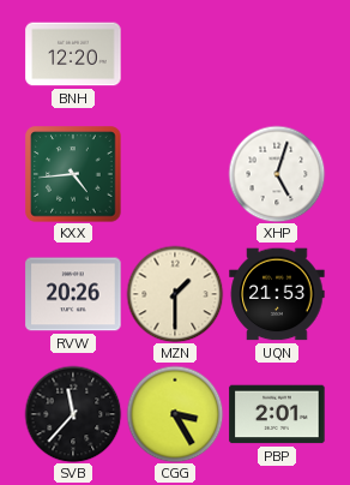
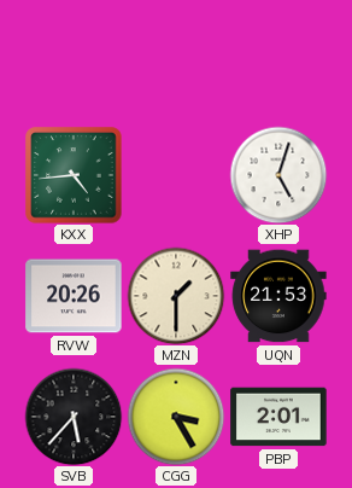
BNH: 12:20 -> none
SVB: 11:37 -> 5:37
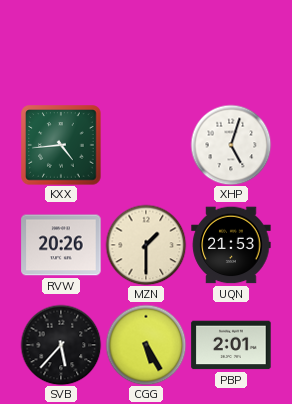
CGG: 3:25 -> 5:25
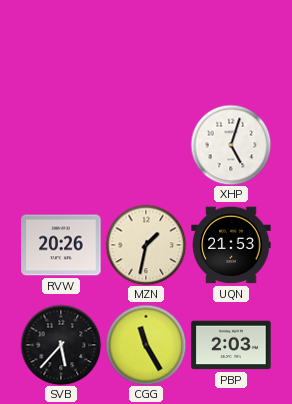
KXX: 4:44 -> none
MZN: 1:30 -> 1:32
CGG: 5:25 -> 11:25
PBP: 2:01 -> 2:03
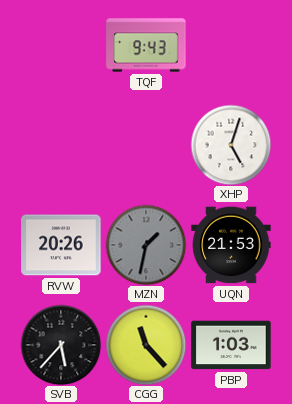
TQF: none -> 9:43
MZN dial: cream -> grey
CGG: 11:25 -> 11:23
PBP: 2:03 -> 1:03
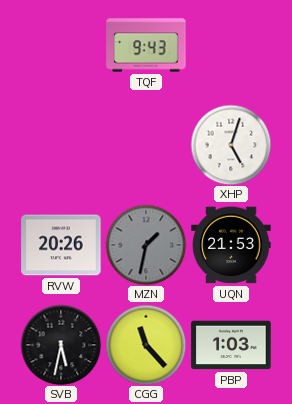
SVB: 5:37 -> 5:32
